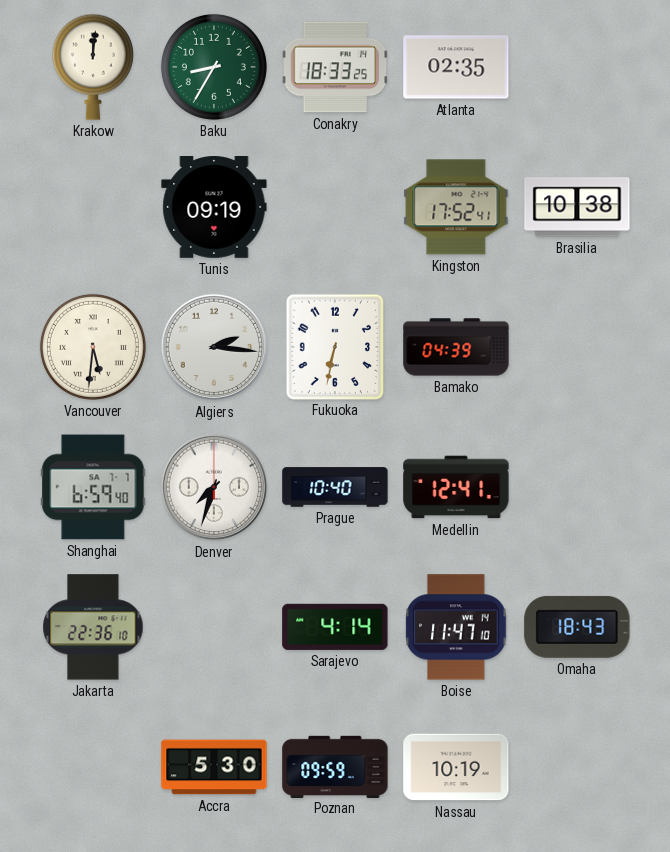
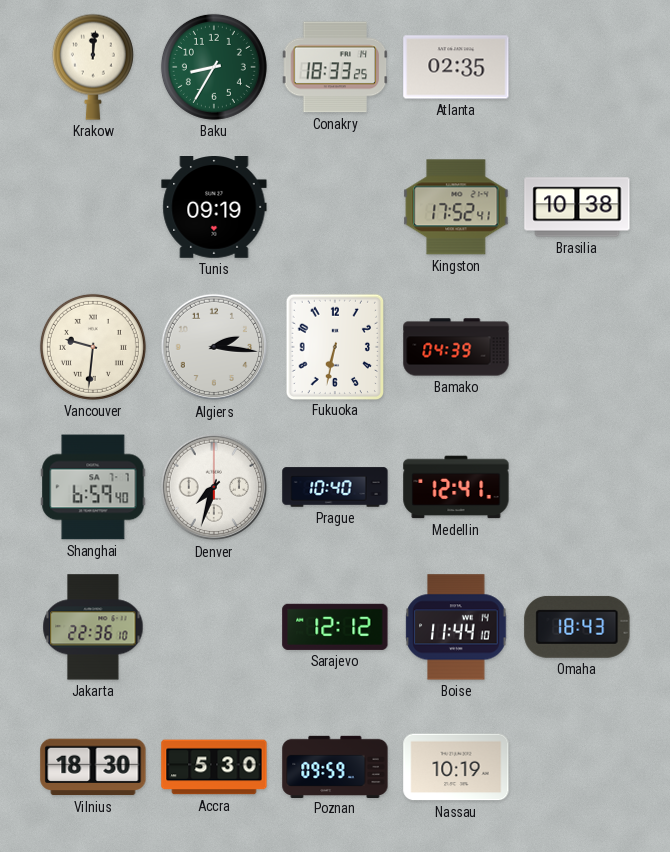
Vancouver: 5:31 -> 9:31
Sarajevo: 4:14 -> 12:12
Boise: 11:47 -> 11:44
Vilnius: none -> 18:30
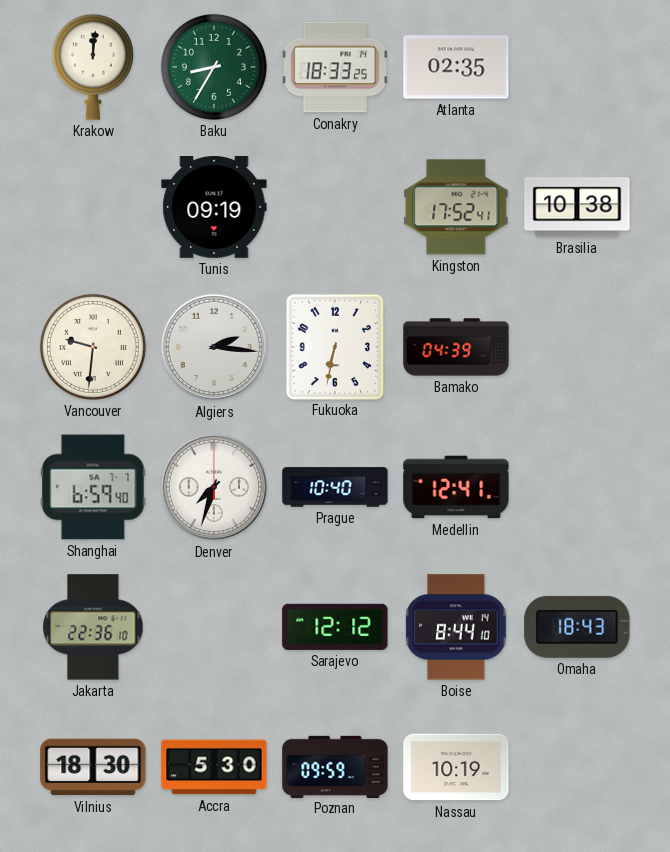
Boise: 11:44 -> 8:44
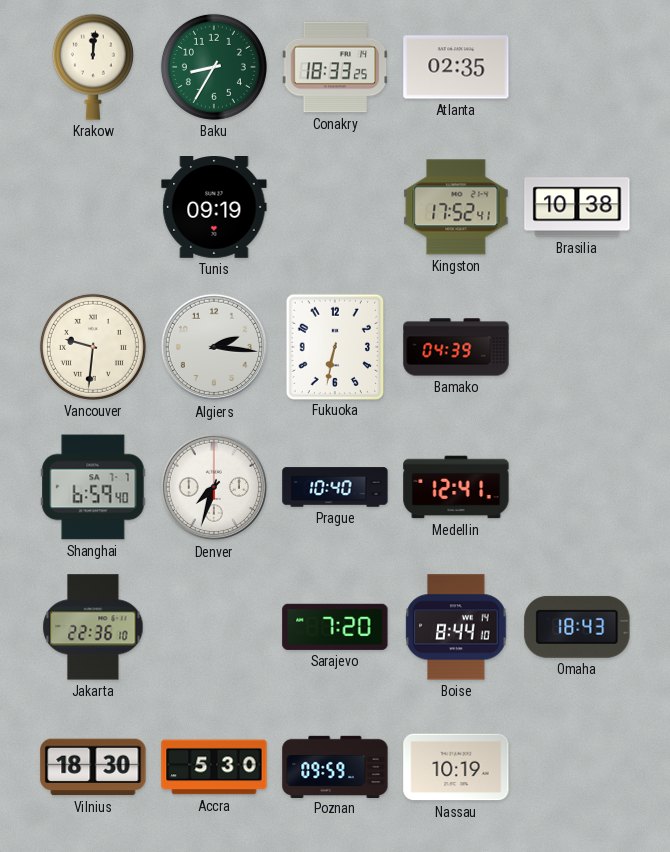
Sarajevo: 12:12 -> 7:20
